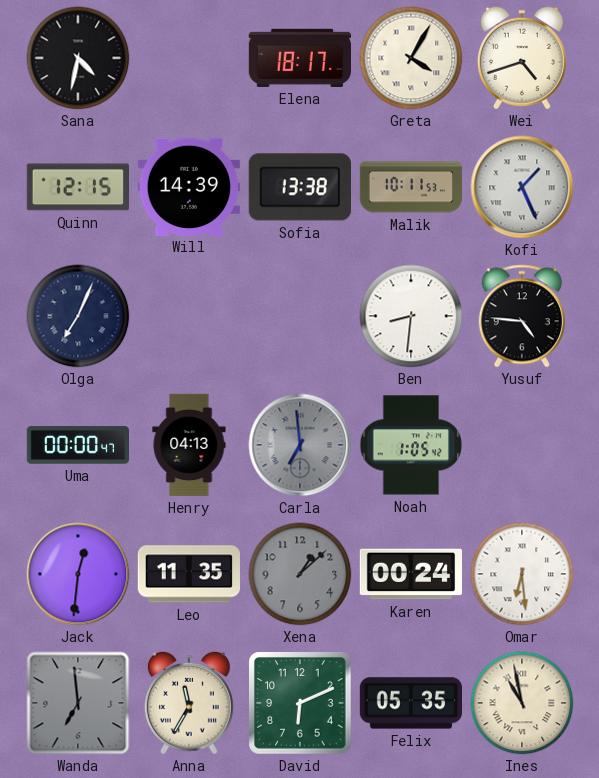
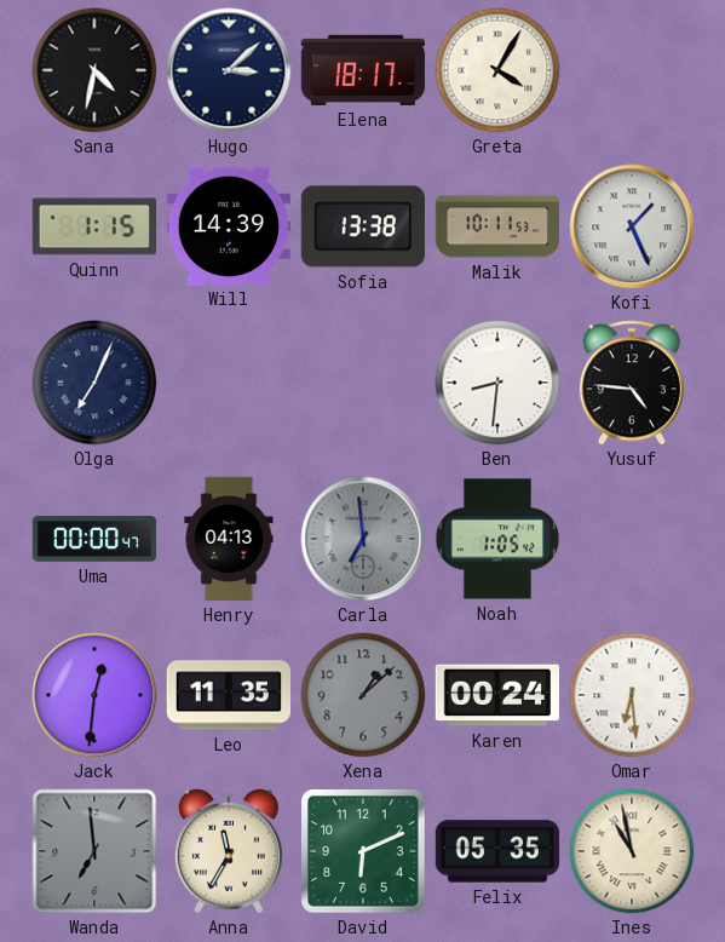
Hugo: none -> 3:08
Wei: 4:42 -> none
Quinn: 12:15 -> 1:15
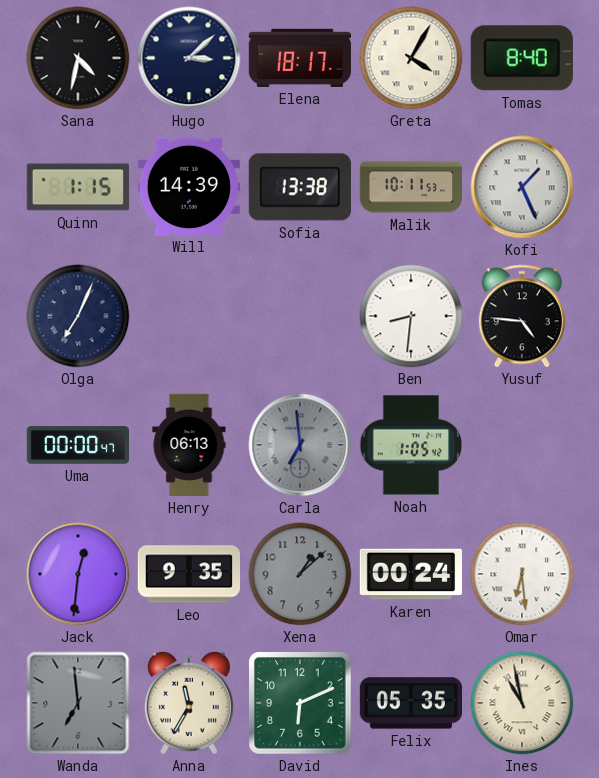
Tomas: none -> 8:40
Henry: 04:13 -> 06:13
Leo: 11:35 -> 9:35
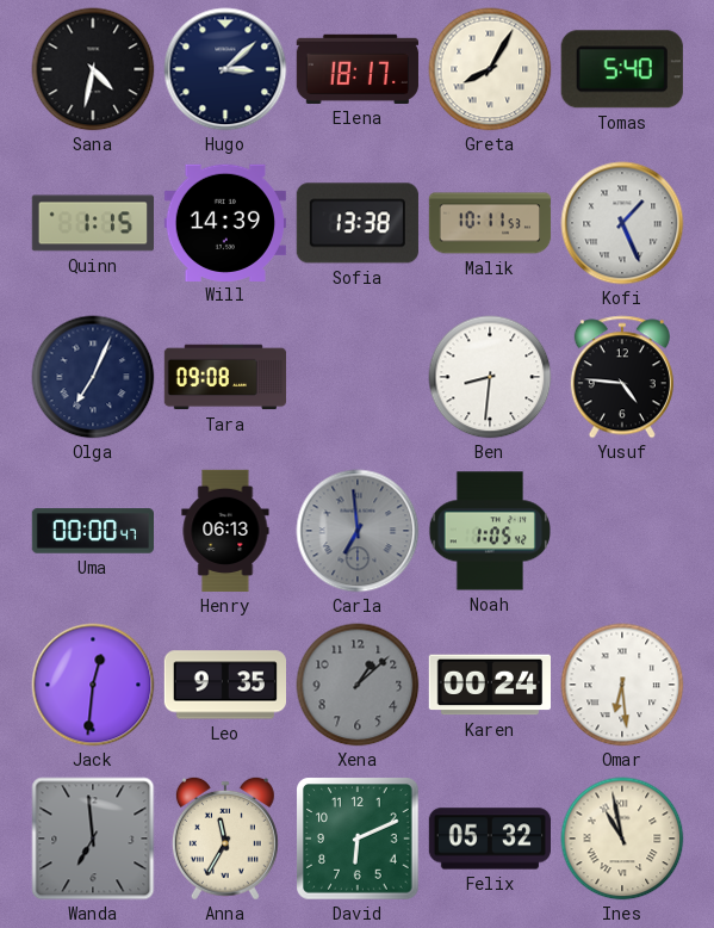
Greta: 4:05 -> 8:05
Tomas: 8:40 -> 5:40
Tara: none -> 09:08
Felix: 05:35 -> 05:32
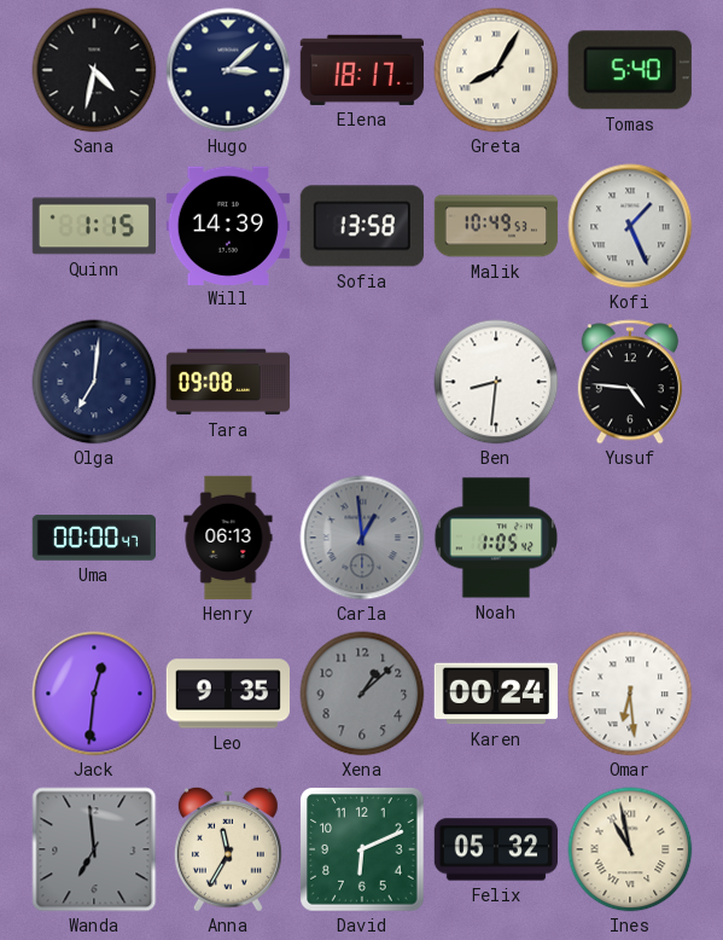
Sofia: 13:38 -> 13:58
Malik: 10:11 -> 10:49
Olga: 7:04 -> 7:01
Carla: 6:59 -> 12:59
